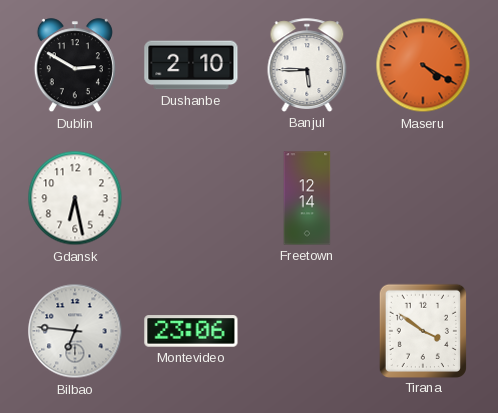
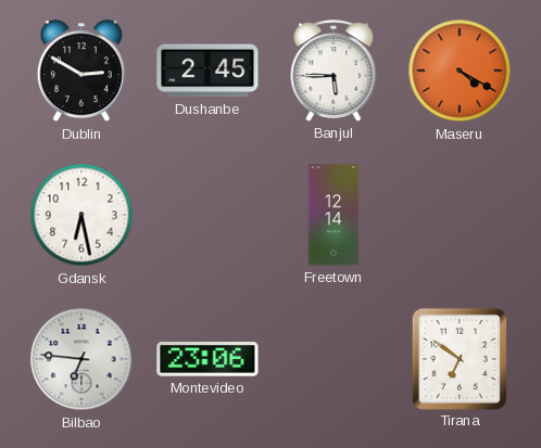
Dushanbe: 2:10 -> 2:45
Tirana: 3:51 -> 6:51
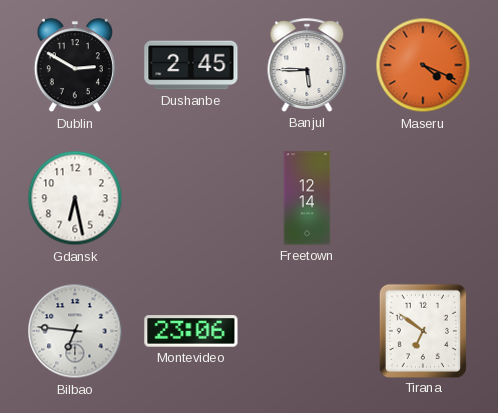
Maseru: 4:20 -> 4:19
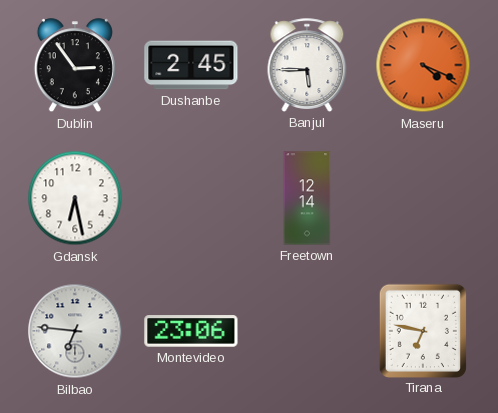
Dublin: 2:50 -> 2:54
Tirana: 6:51 -> 6:47
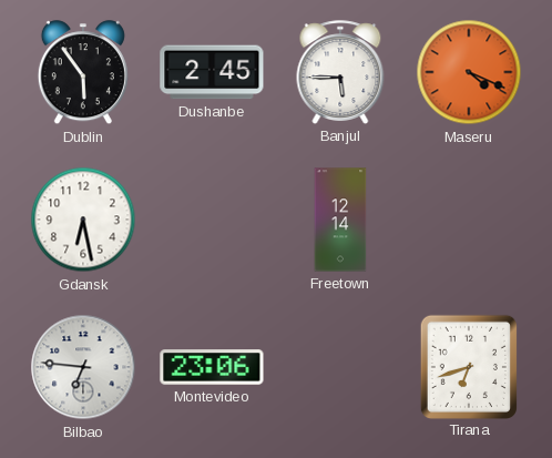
Dublin: 2:54 -> 5:54
Tirana: 6:47 -> 6:42
